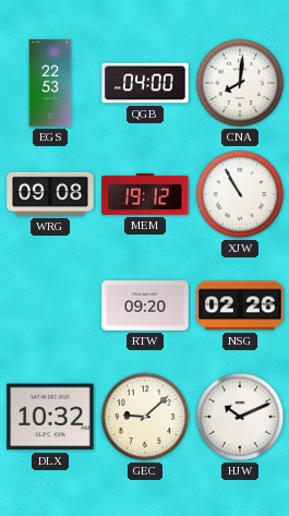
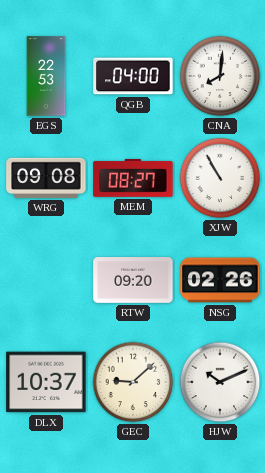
MEM: 19:12 -> 08:27
DLX: 10:32 -> 10:37
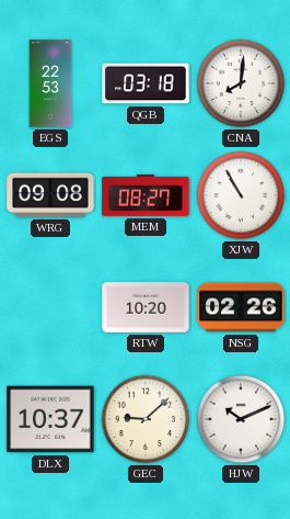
QGB: 04:00 -> 03:18
RTW: 09:20 -> 10:20
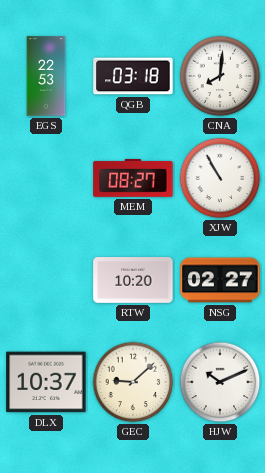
WRG: 09:08 -> none
NSG: 02:26 -> 02:27
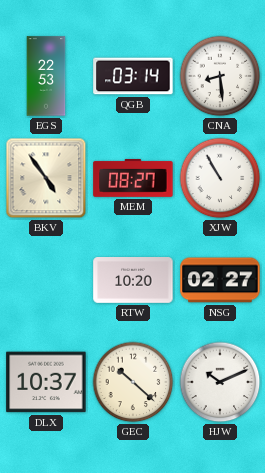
QGB: 03:18 -> 03:14
CNA: 8:01 -> 8:29
BKV: none -> 4:54
GEC: 9:08 -> 10:22
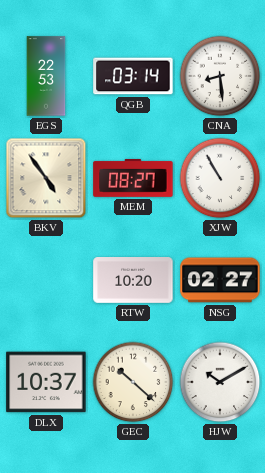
HJW: 10:11 -> 10:10
